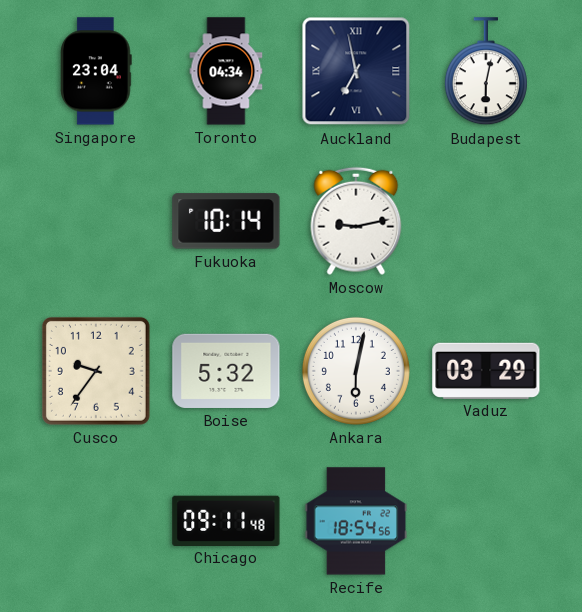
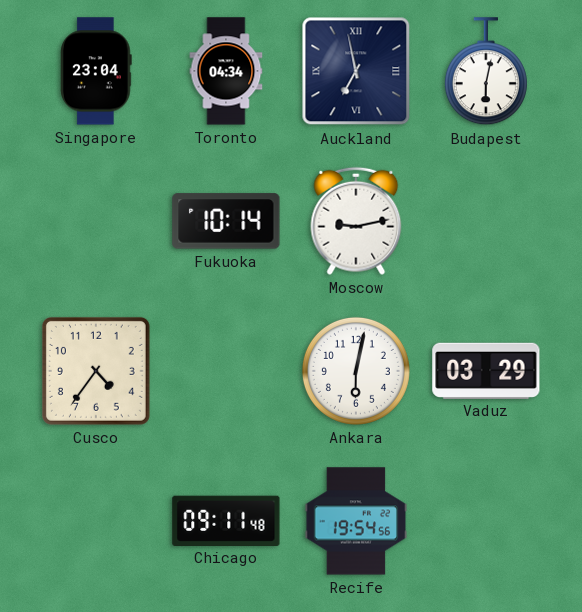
Cusco: 9:36 -> 4:36
Boise: 5:32 -> none
Recife: 18:54 -> 19:54
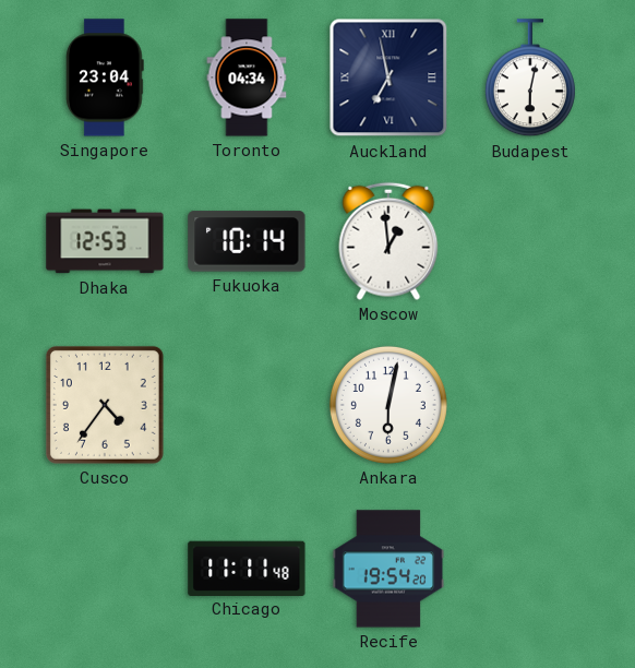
Dhaka: none -> 12:53
Moscow: 9:13 -> 12:59
Vaduz: 03:29 -> none
Chicago: 09:11 -> 11:11
Recife: 19:54:56 -> 19:54:20
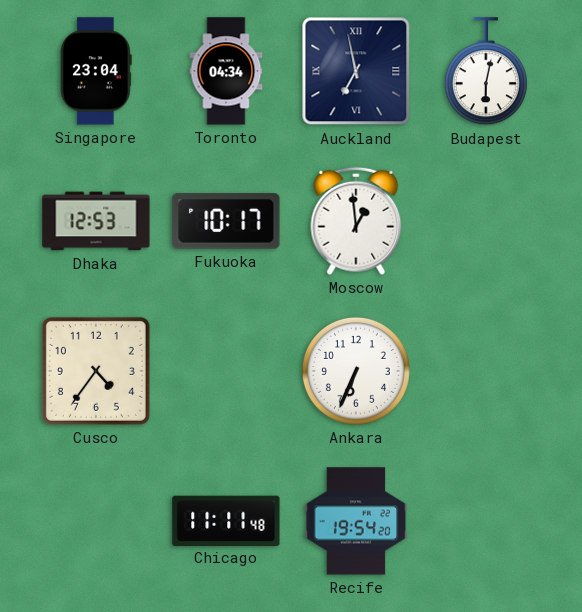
Fukuoka: 10:14 -> 10:17
Ankara: 6:02 -> 6:34
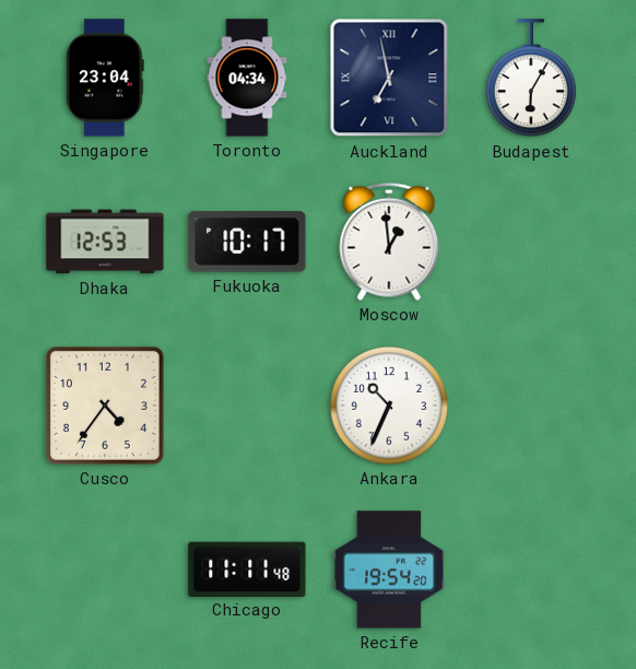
Budapest: 6:02 -> 6:05
Ankara: 6:34 -> 10:34
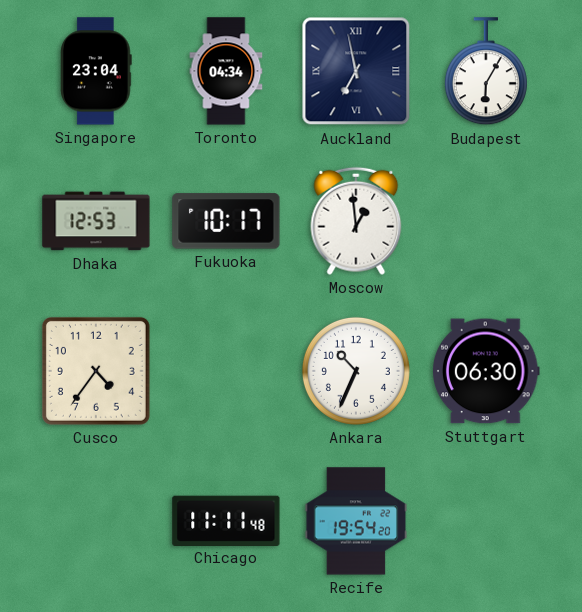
Stuttgart: none -> 06:30
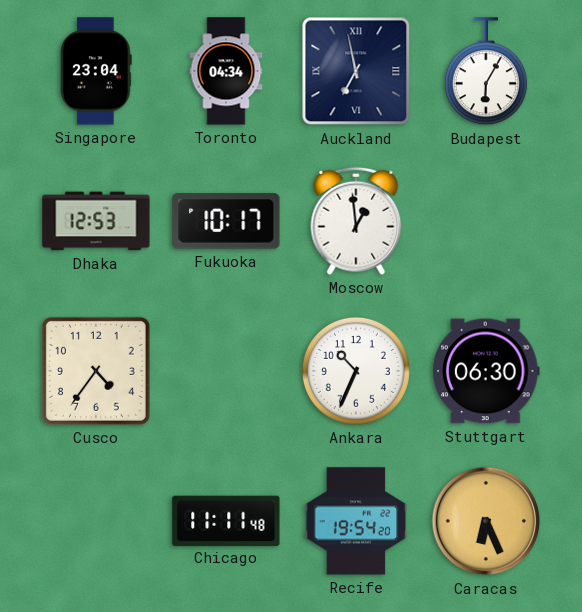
Caracas: none -> 6:26
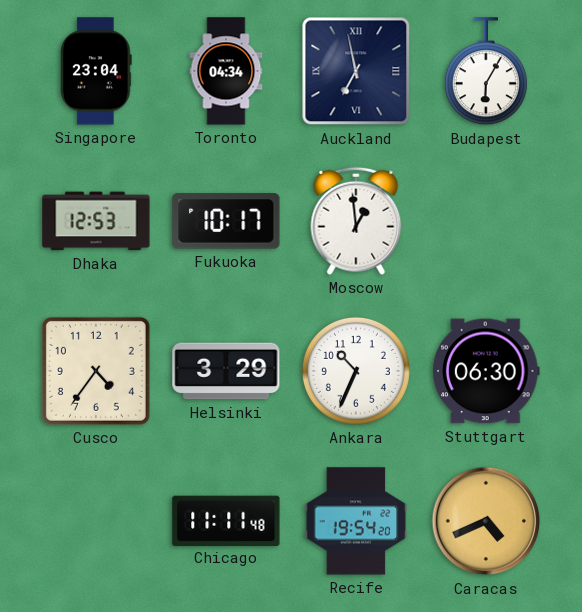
Helsinki: none -> 3:29
Caracas: 6:26 -> 4:41
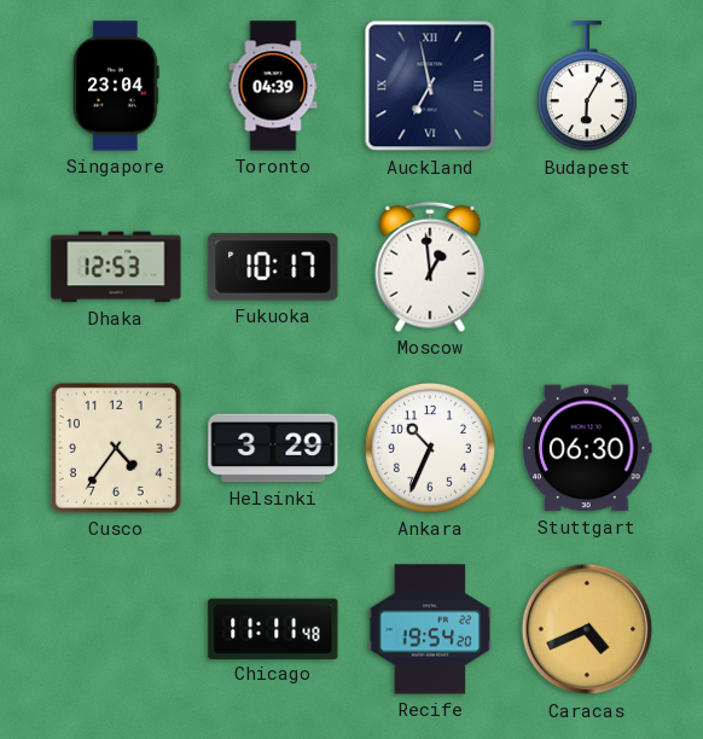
Toronto: 04:34 -> 04:39
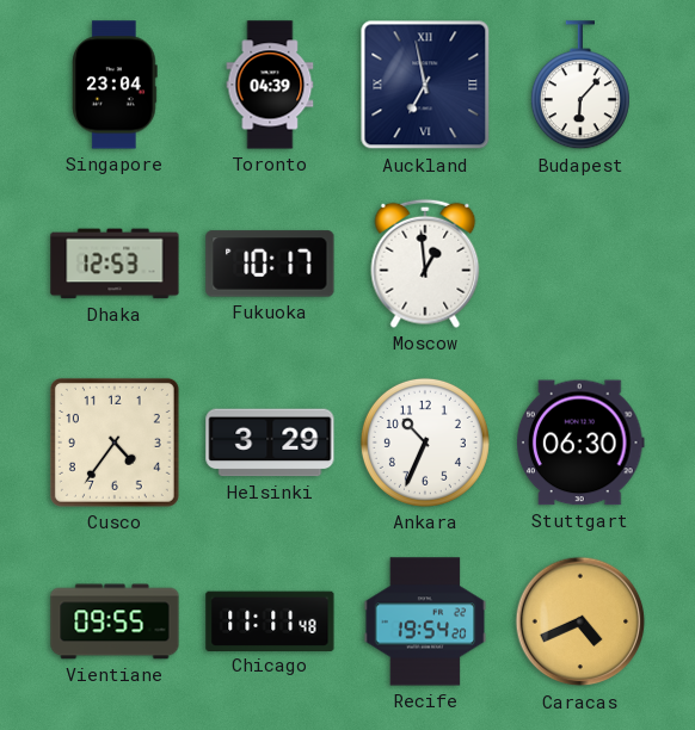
Budapest: 6:05 -> 6:07
Vientiane: none -> 09:55
